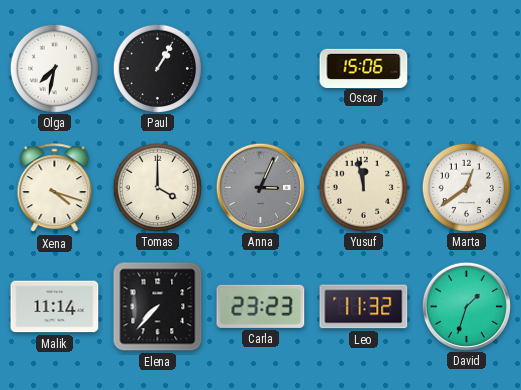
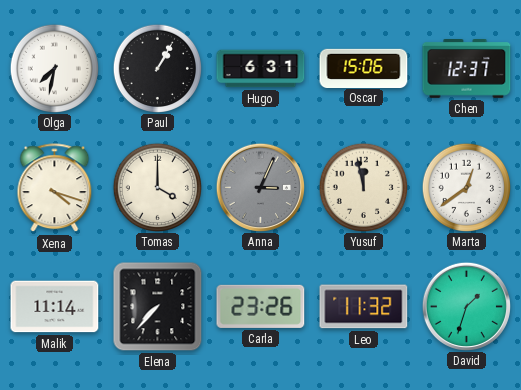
Hugo: none -> 6:31
Chen: none -> 12:37
Carla: 23:23 -> 23:26
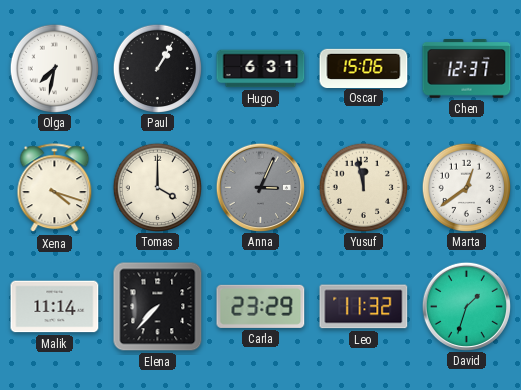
Carla: 23:26 -> 23:29
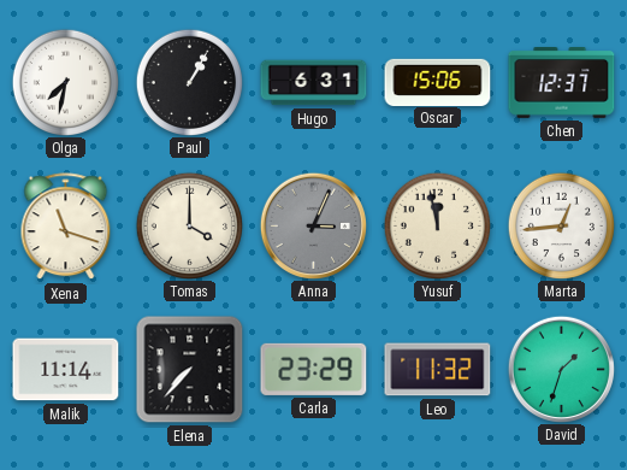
Xena: 4:18 -> 11:18
Marta: 12:39 -> 12:44
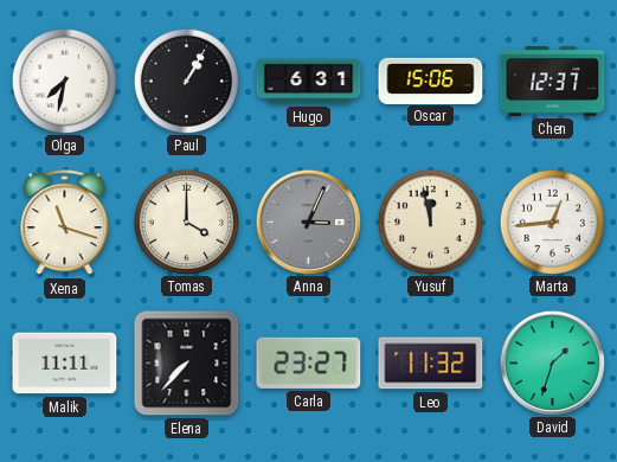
Malik: 11:14 -> 11:11
Carla: 23:29 -> 23:27
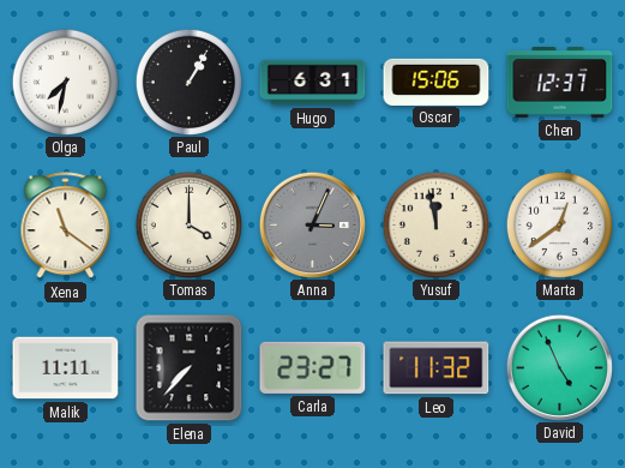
Xena: 11:18 -> 11:21
Marta: 12:44 -> 12:39
David: 1:33 -> 4:56
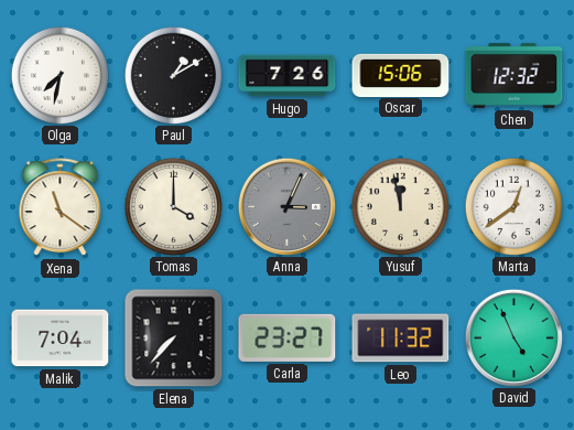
Paul: 1:05 -> 1:10
Hugo: 6:31 -> 7:26
Chen: 12:37 -> 12:32
Malik: 11:11 -> 7:04
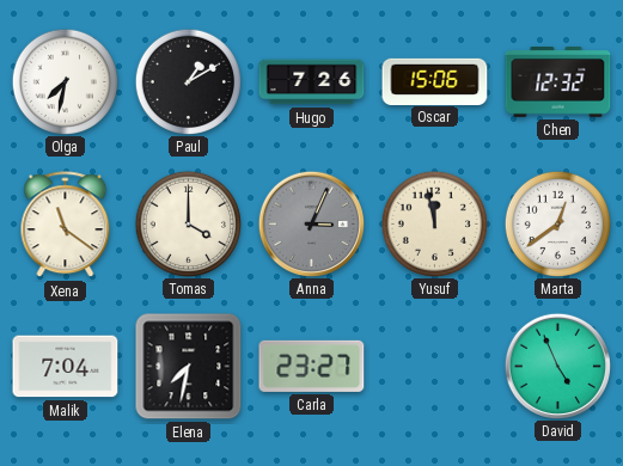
Elena: 7:37 -> 7:32
Leo: 11:32 -> none
